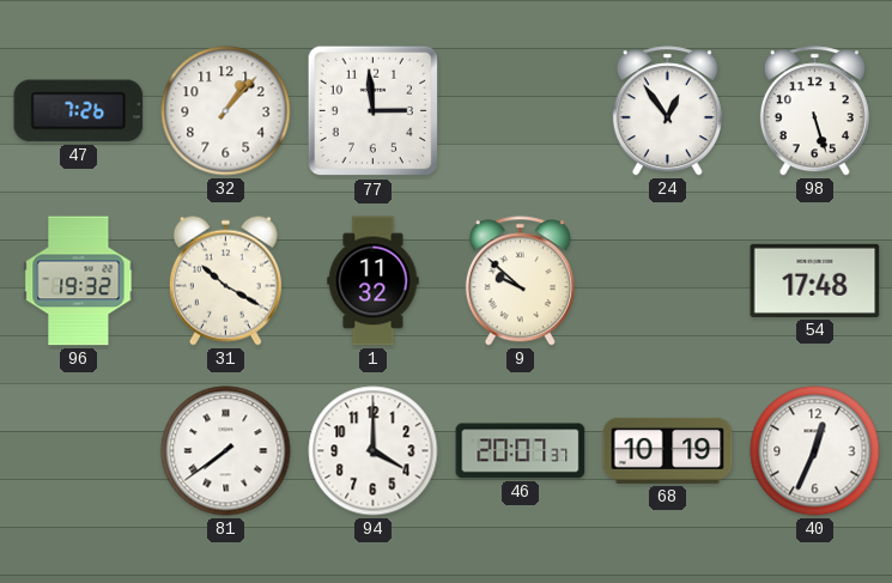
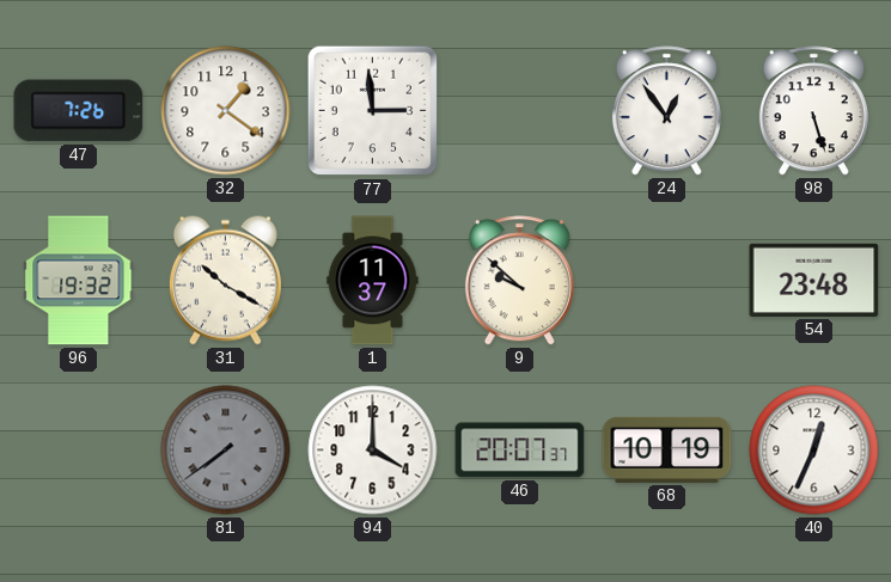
32: 1:07 -> 1:21
1: 11:32 -> 11:37
54: 17:48 -> 23:48
81 dial: white -> grey
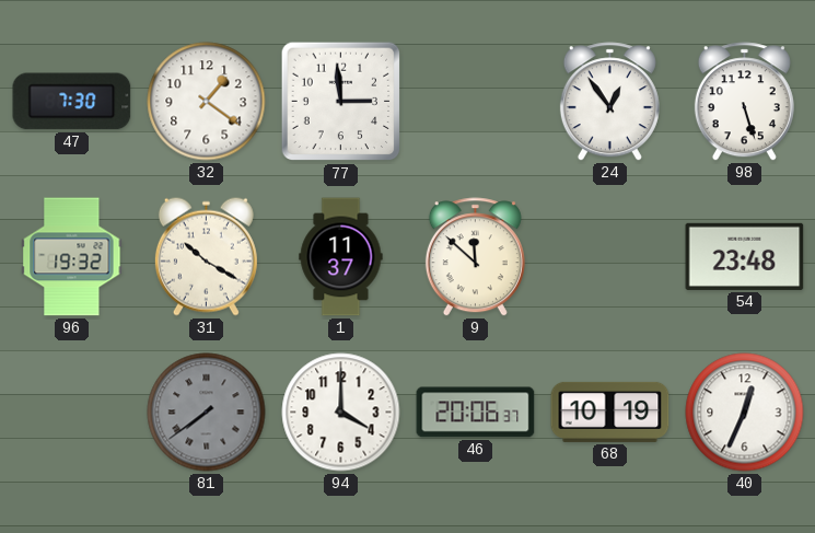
47: 7:26 -> 7:30
9: 9:52 -> 11:52
46: 20:07 -> 20:06
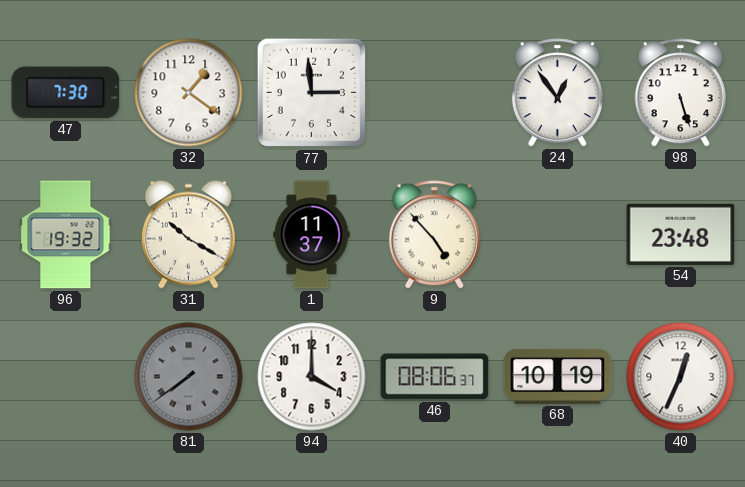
9: 11:52 -> 4:53
46: 20:06 -> 08:06
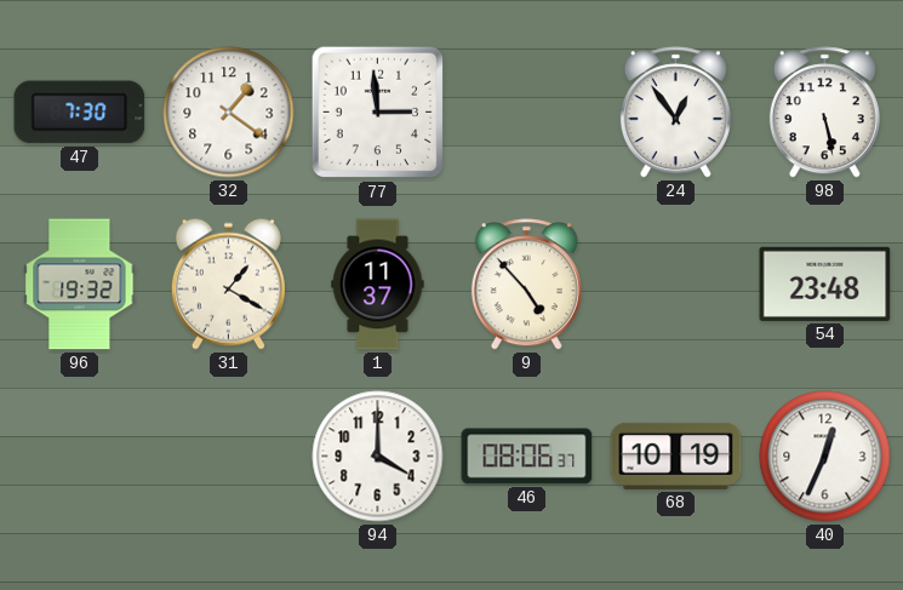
98: 5:27 -> 5:28
31: 10:20 -> 1:20
81: 7:39 -> none
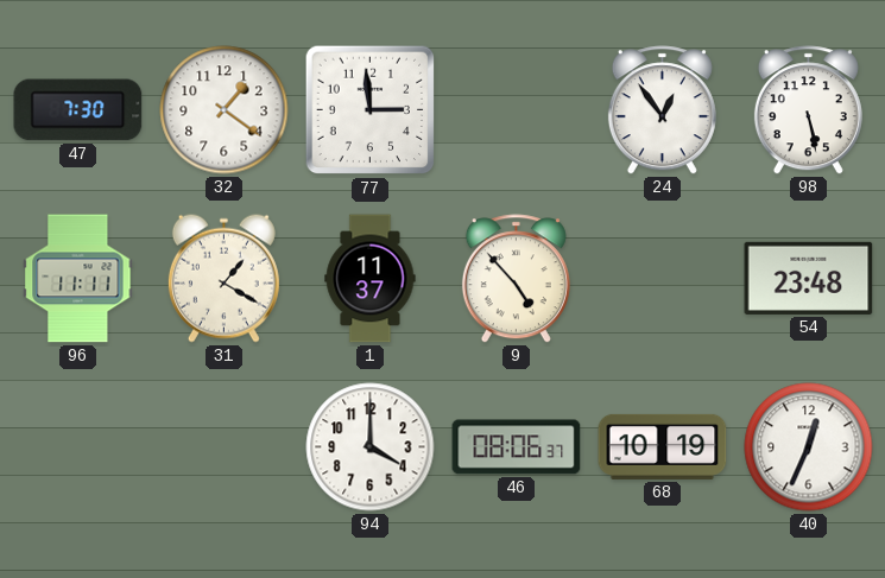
96: 19:32 -> 11:11
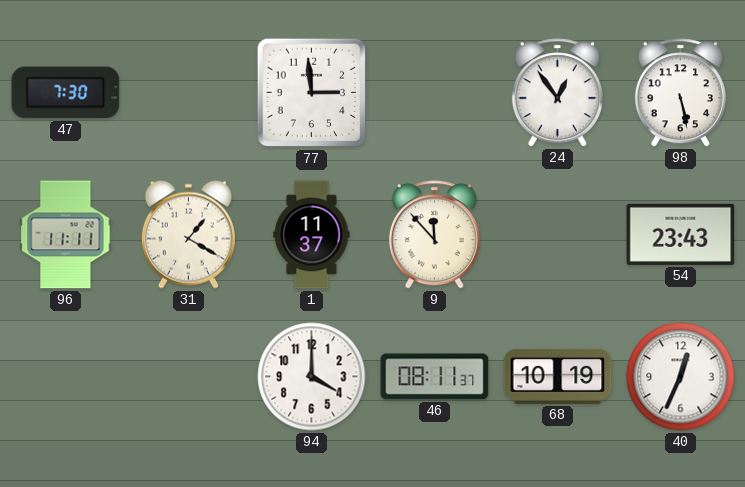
32: 1:21 -> none
9: 4:53 -> 11:53
54: 23:48 -> 23:43
46: 08:06 -> 08:11
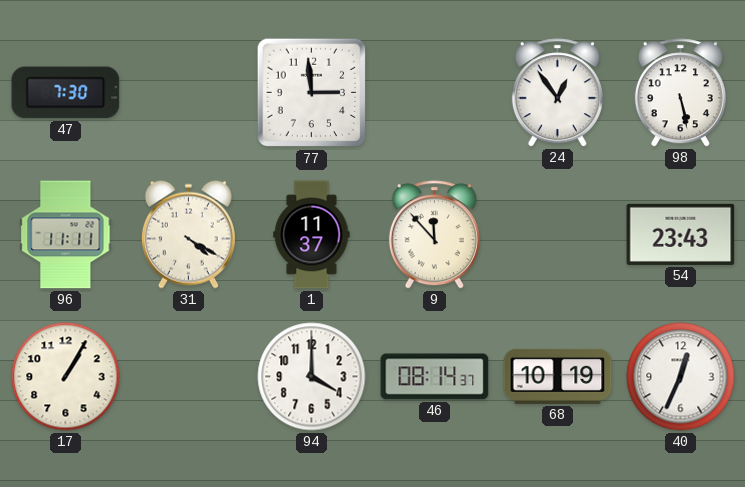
31: 1:20 -> 4:20
17: none -> 1:05
46: 08:11 -> 08:14
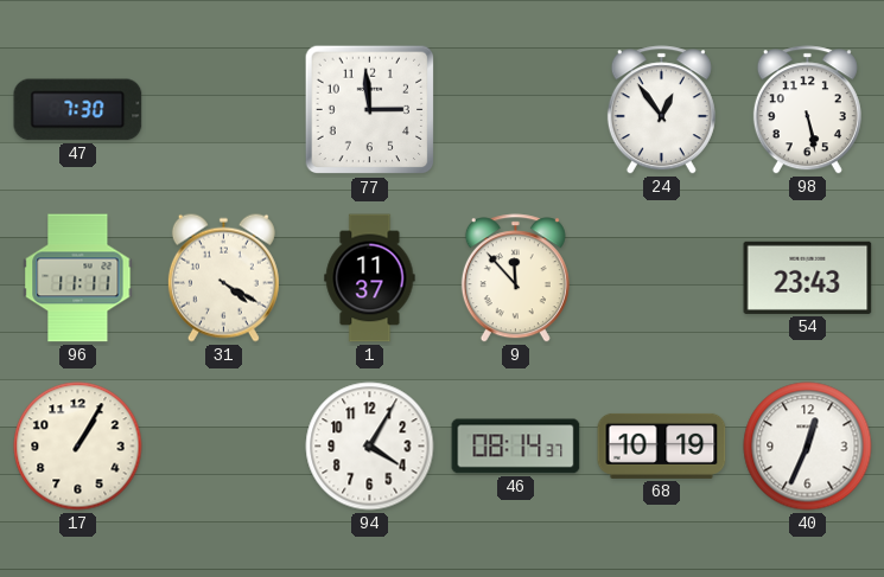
94: 4:00 -> 4:05
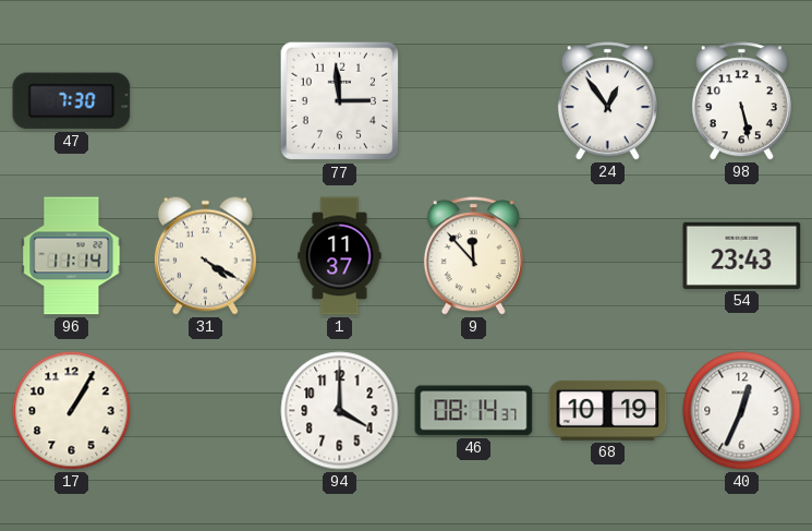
96: 11:11 -> 11:14
94: 4:05 -> 4:00
